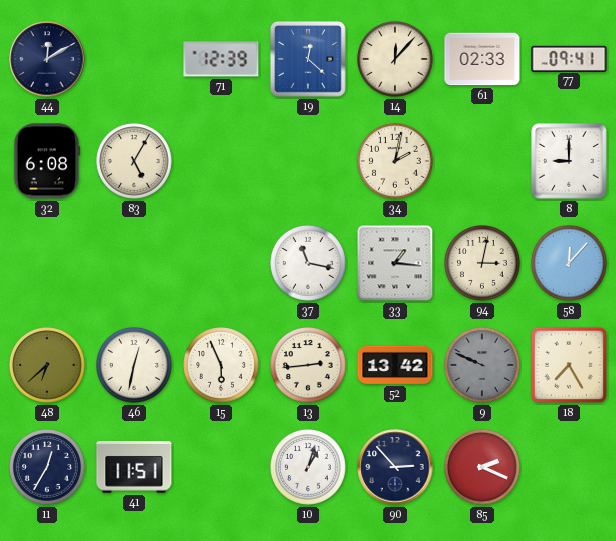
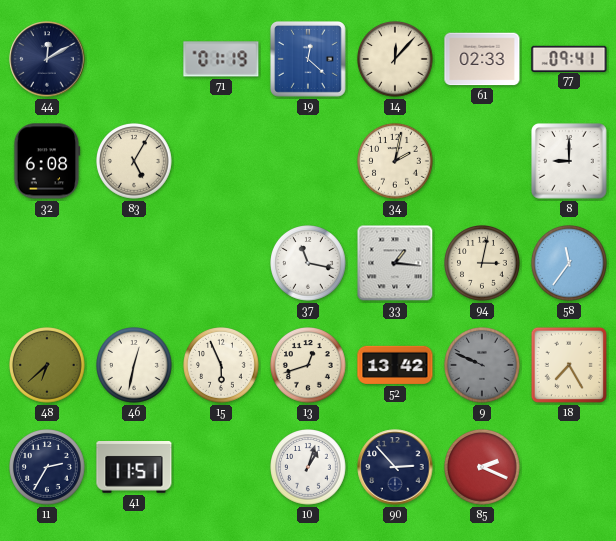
71: 12:39 -> 01:19
58: 12:07 -> 11:36
13: 2:44 -> 12:42
11: 12:35 -> 2:35
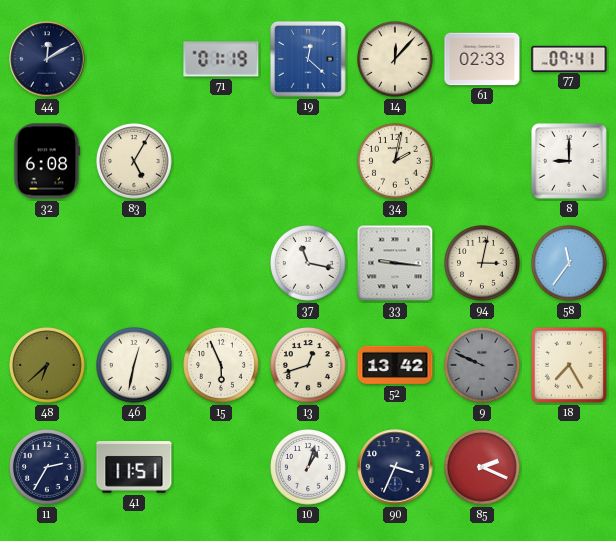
33: 1:16 -> 9:16
90: 2:53 -> 3:34
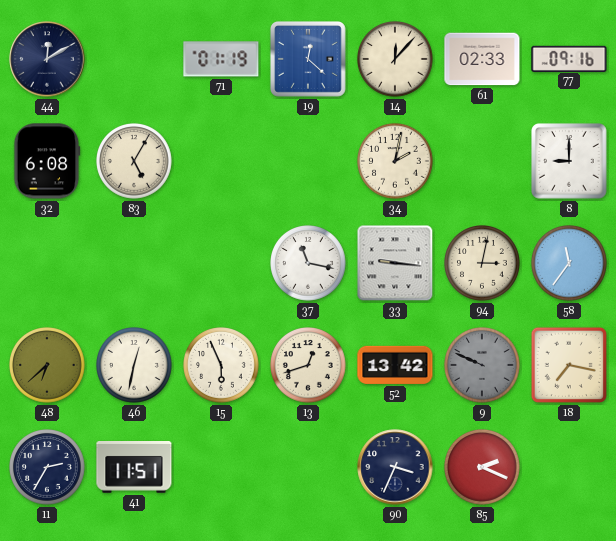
77: 09:41 -> 09:16
18: 7:25 -> 7:17
10: 1:03 -> none
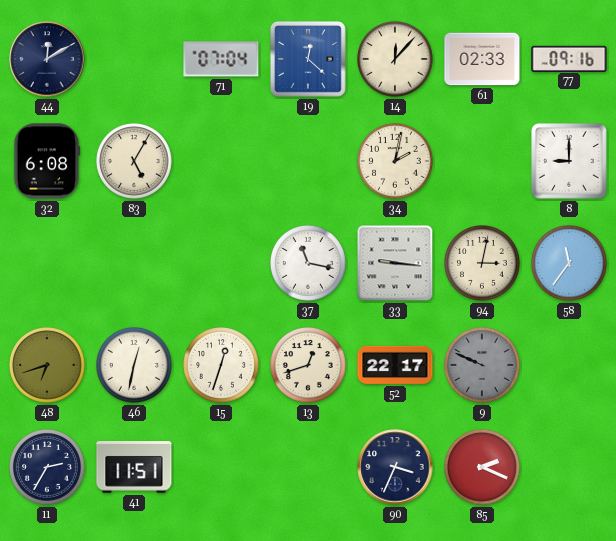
71: 01:19 -> 07:04
48: 6:38 -> 6:42
15: 5:56 -> 12:33
52: 13:42 -> 22:17
18: 7:17 -> none
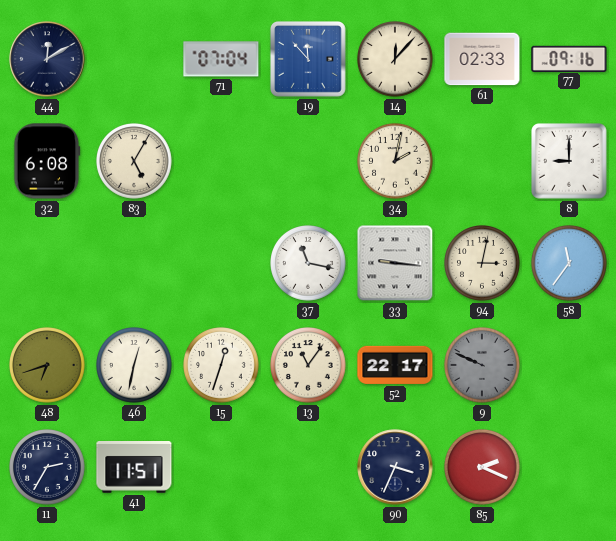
19: 12:22 -> 11:53
13: 12:42 -> 11:06
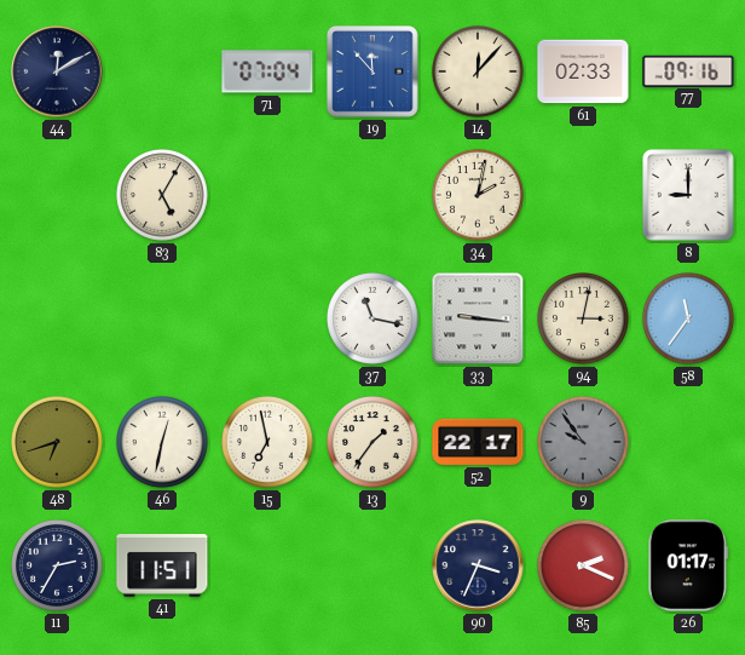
32: 6:08 -> none
15: 12:33 -> 6:58
13: 11:06 -> 1:36
9: 9:49 -> 9:54
26: none -> 01:17
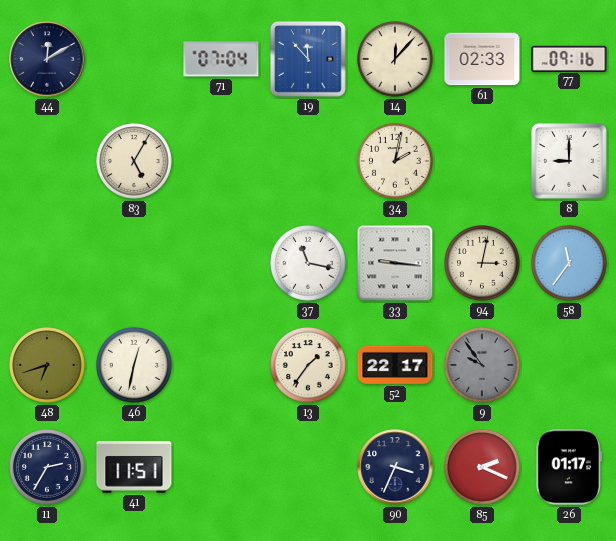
15: 6:58 -> none
